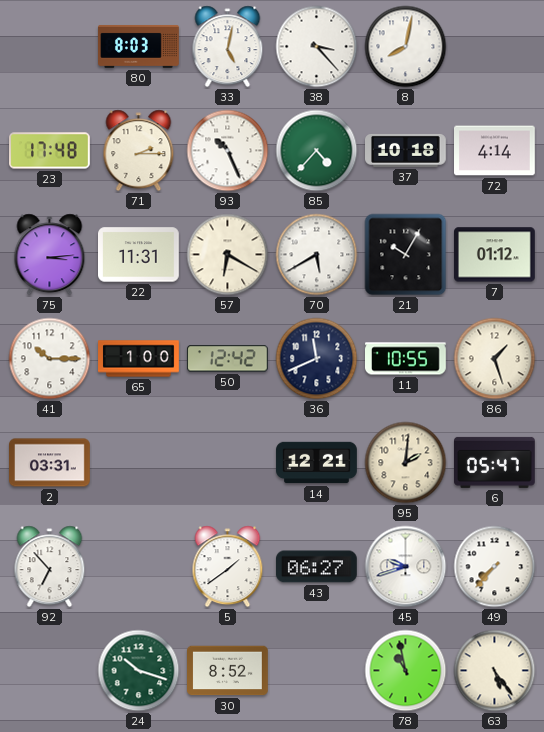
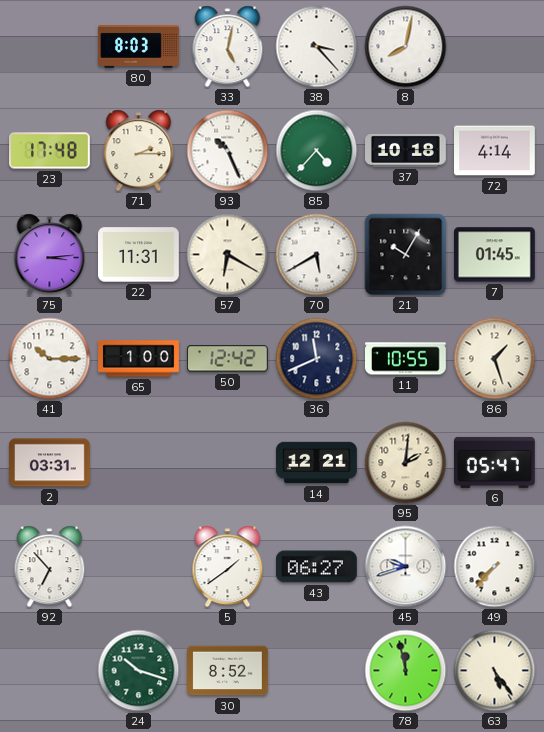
7: 01:12 -> 01:45
78: 10:58 -> 11:58
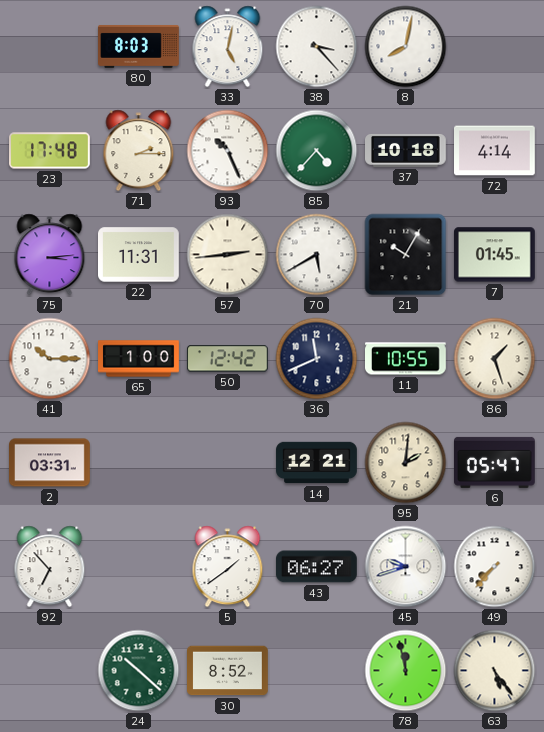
57: 6:20 -> 2:44
24: 10:18 -> 10:22
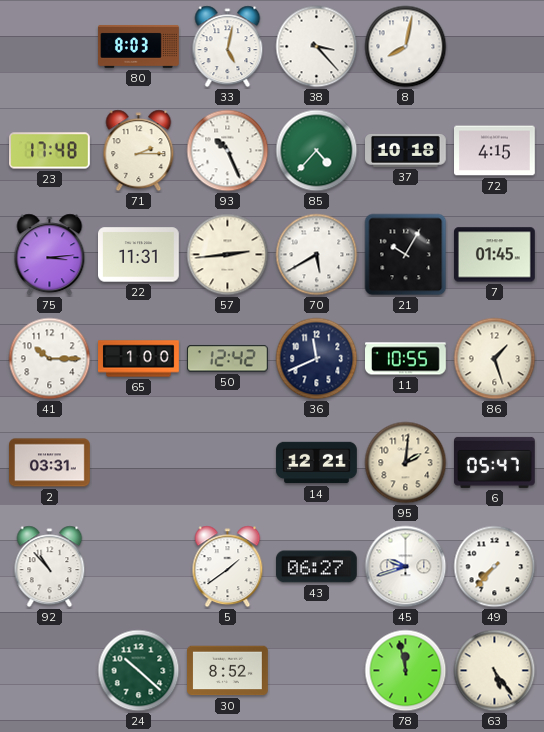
72: 4:14 -> 4:15
92: 6:53 -> 10:53
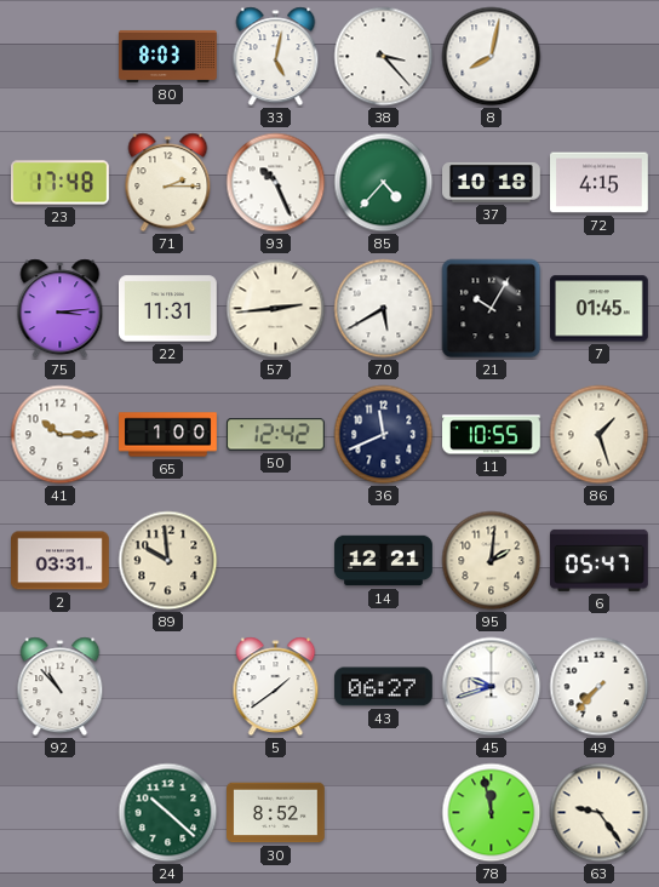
89: none -> 9:59
63: 5:24 -> 9:24
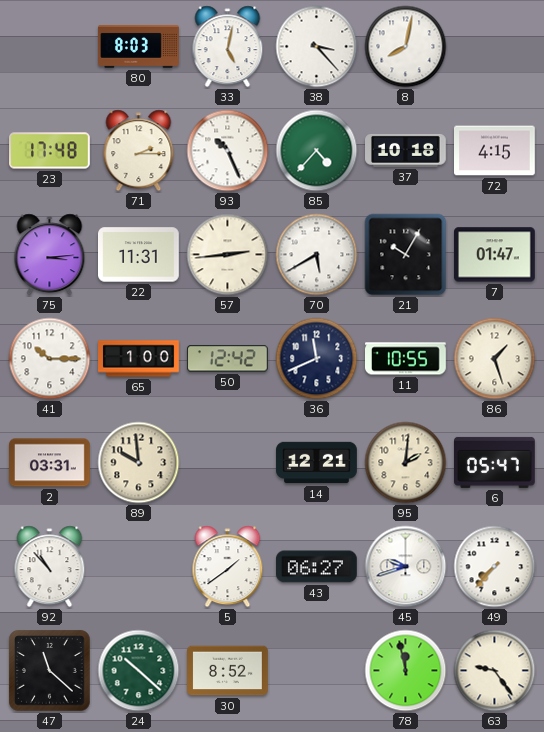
7: 01:45 -> 01:47
47: none -> 11:22
